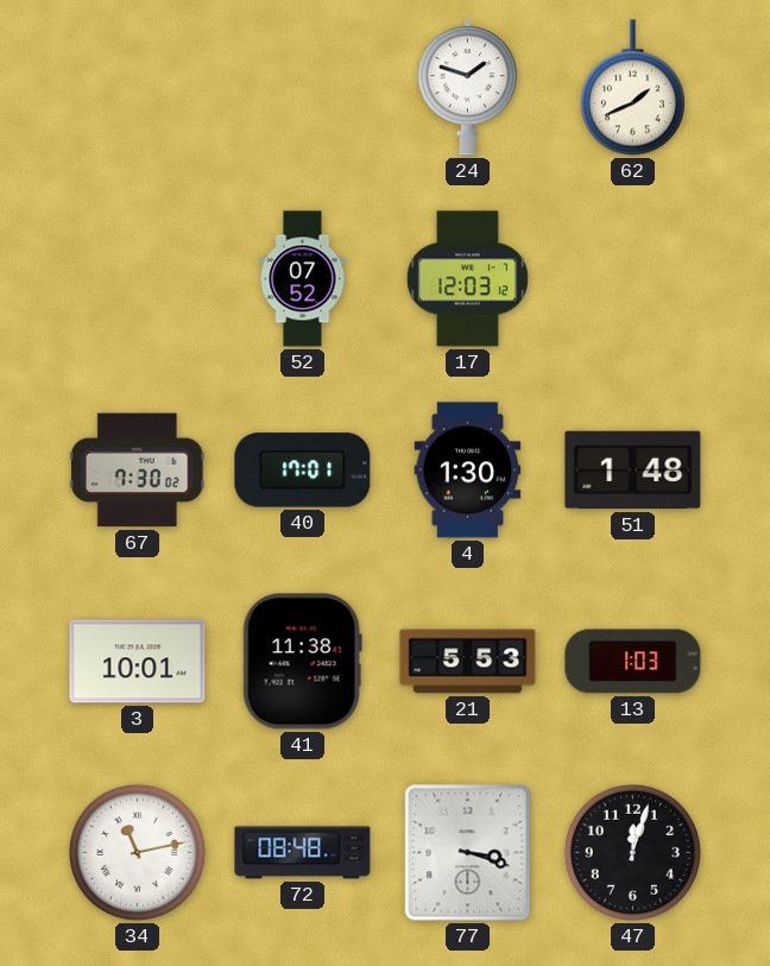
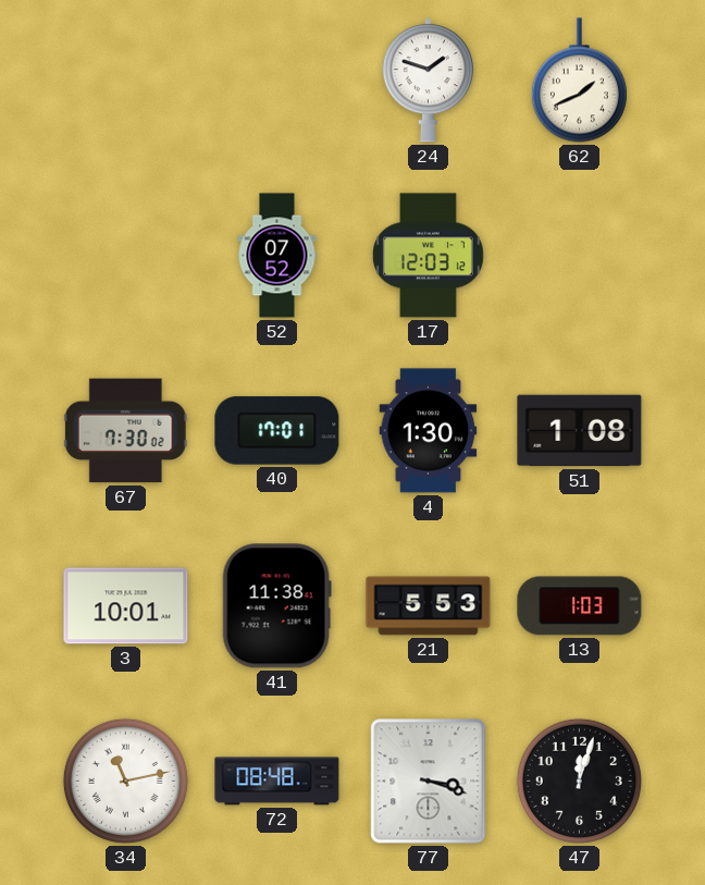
51: 1:48 -> 1:08
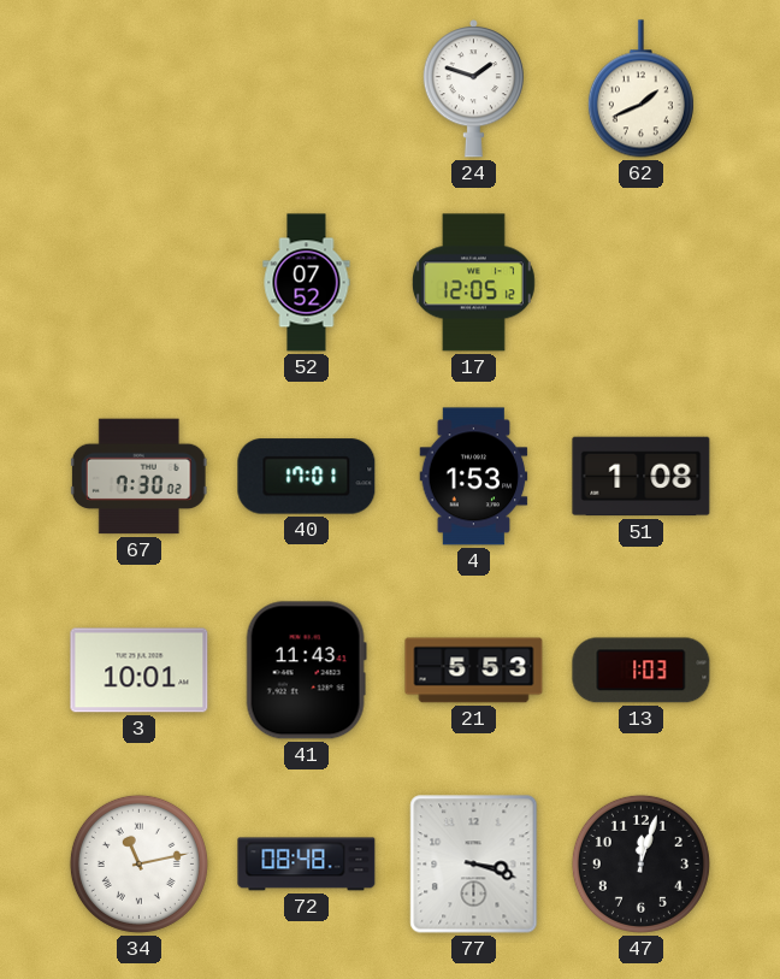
17: 12:03 -> 12:05
4: 1:30 -> 1:53
41: 11:38 -> 11:43
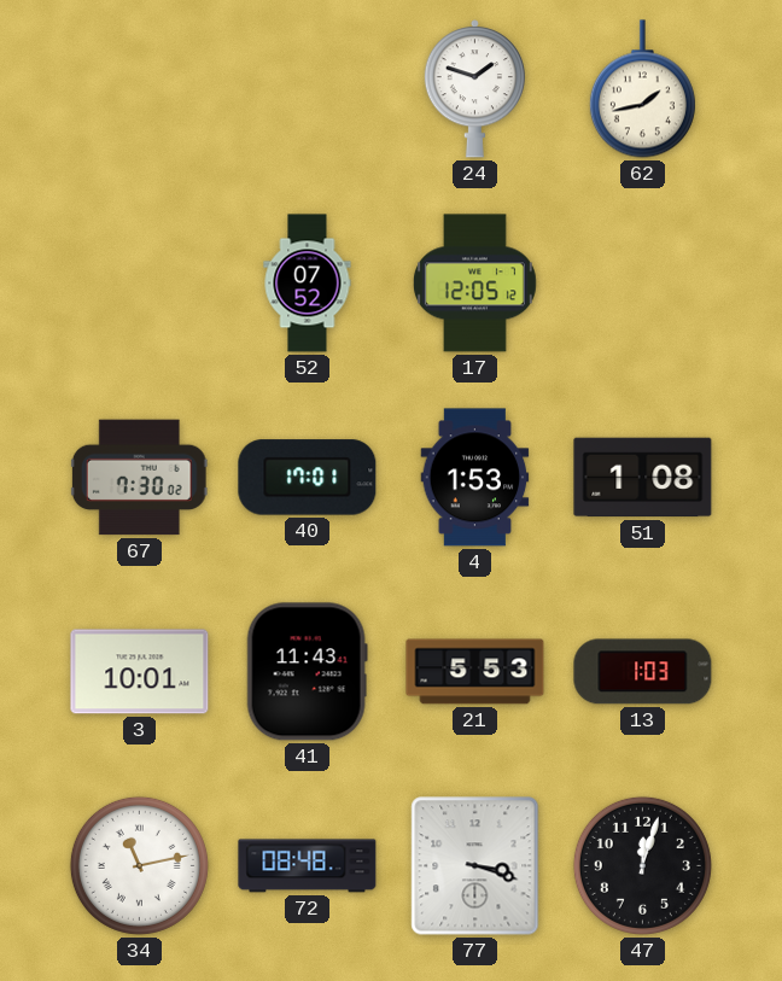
62: 1:41 -> 1:43
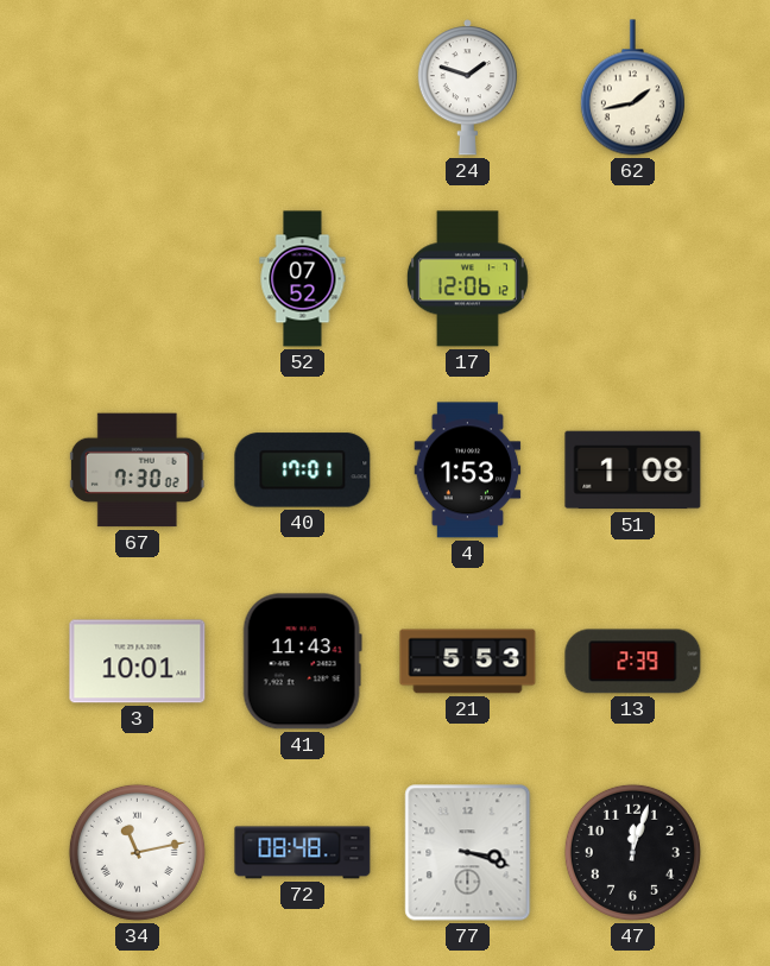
17: 12:05 -> 12:06
13: 1:03 -> 2:39
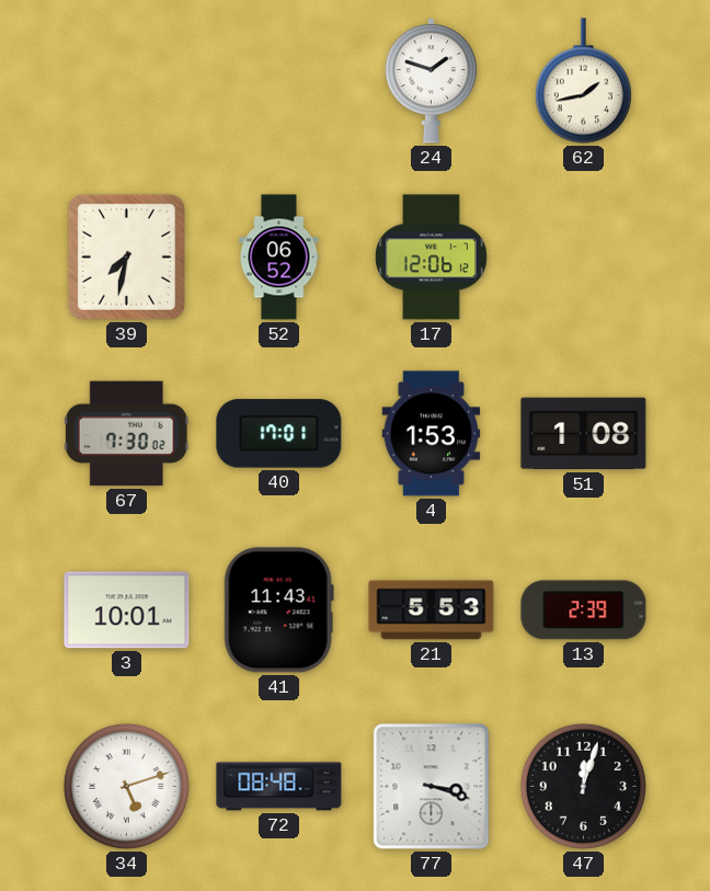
39: none -> 7:32
52: 07:52 -> 06:52
34: 11:13 -> 5:12
